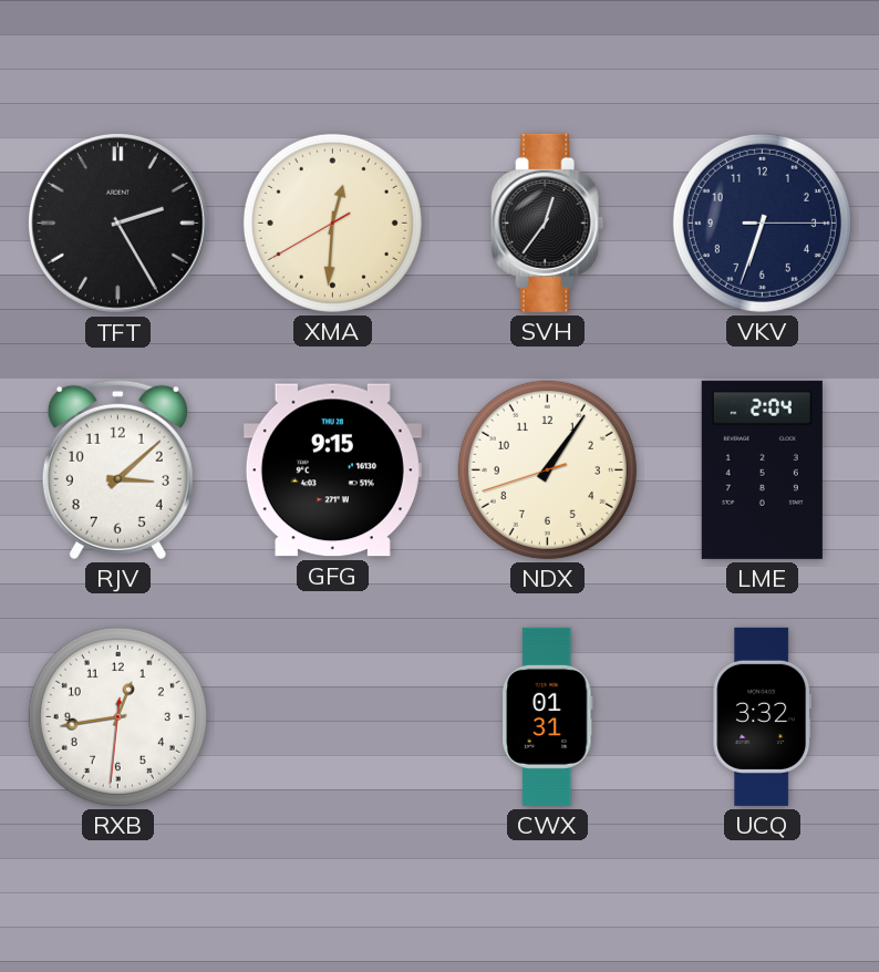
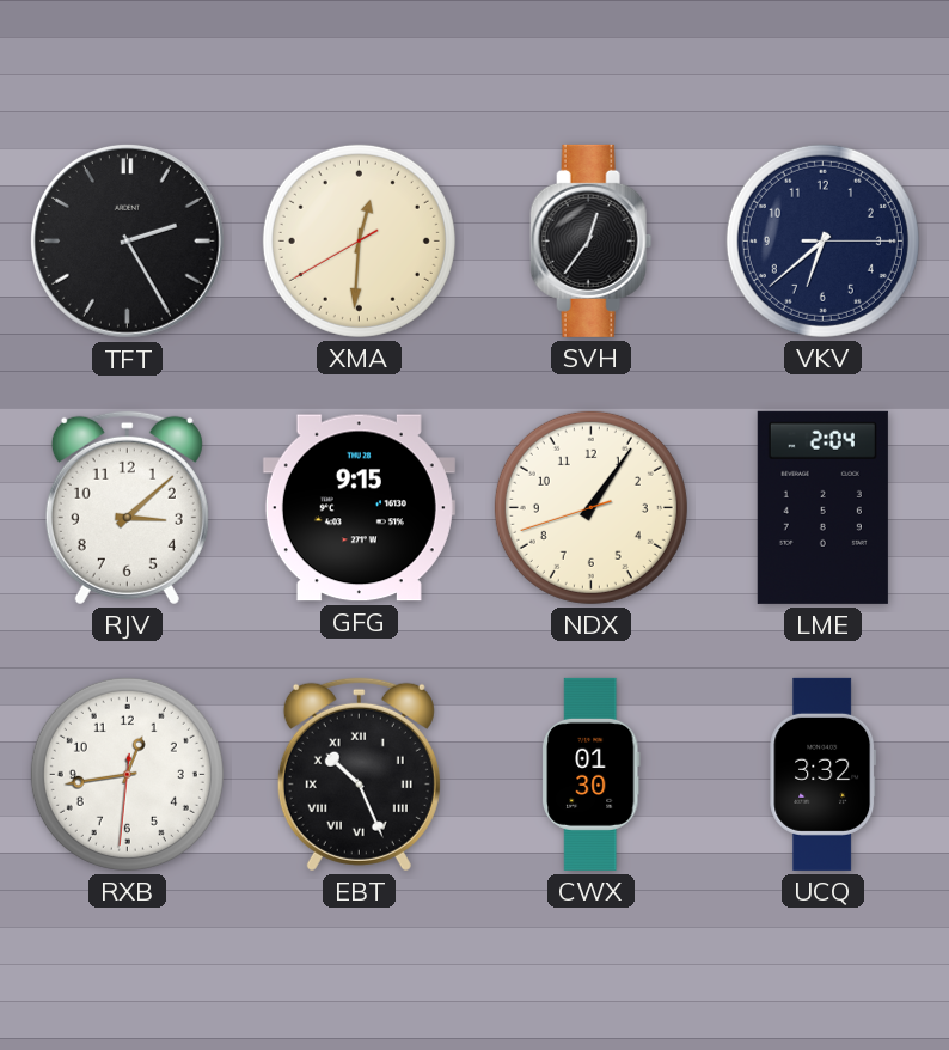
VKV: 6:33 -> 6:38
EBT: none -> 10:26
CWX: 01:31 -> 01:30
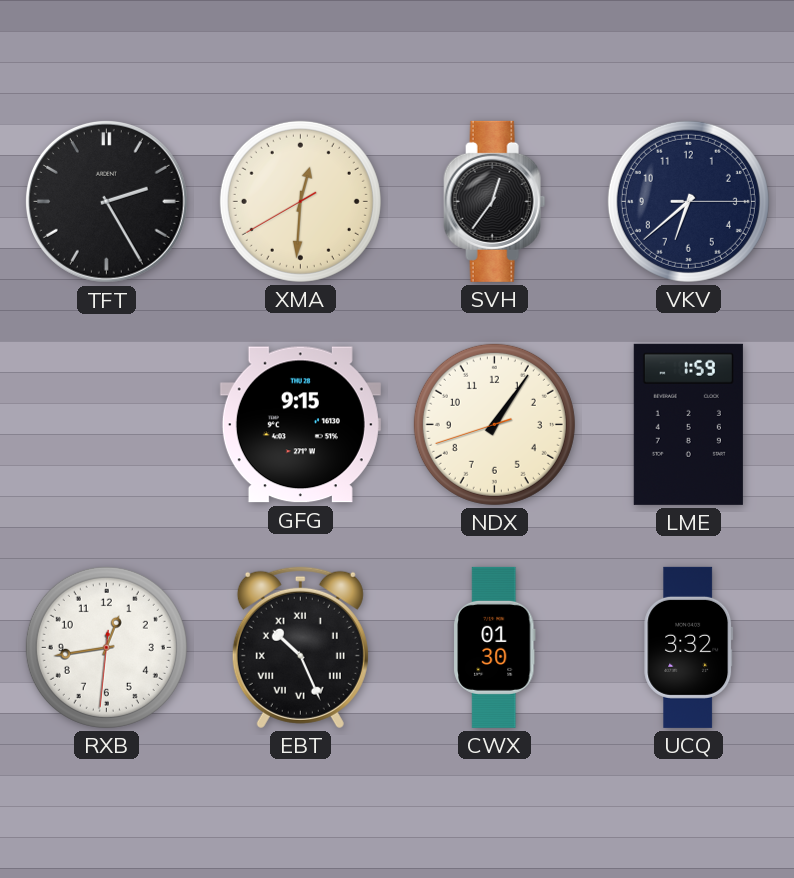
RJV: 3:08 -> none
LME: 2:04 -> 1:59
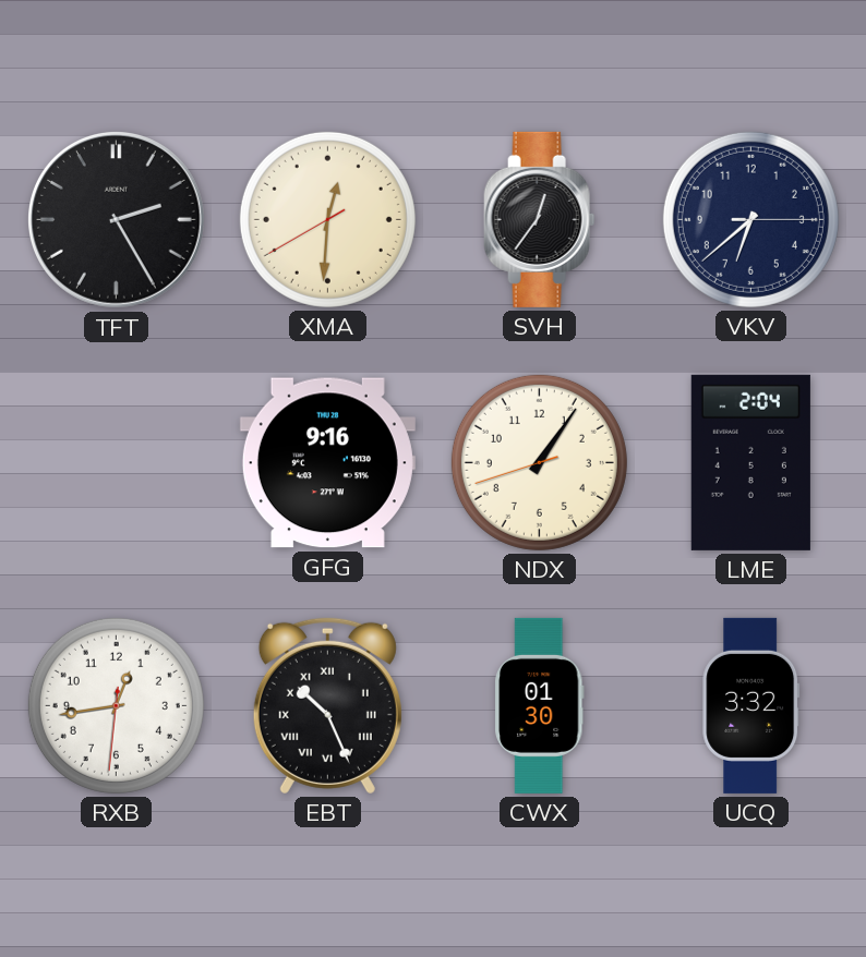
GFG: 9:15 -> 9:16
LME: 1:59 -> 2:04
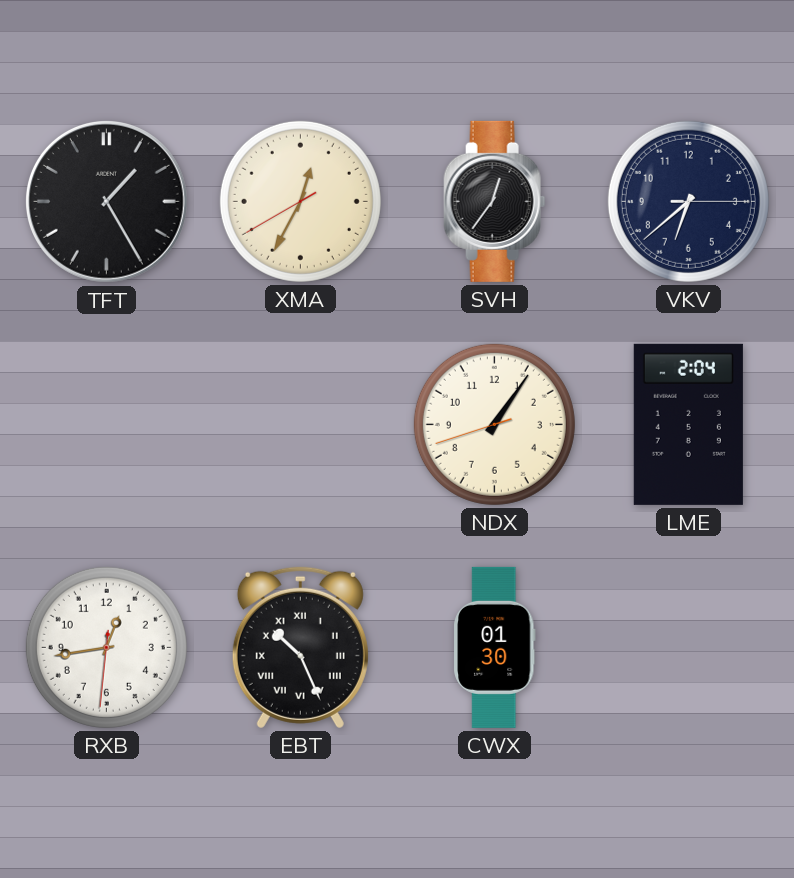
TFT: 2:25 -> 1:25
XMA: 12:30 -> 12:34
GFG: 9:16 -> none
UCQ: 3:32 -> none
